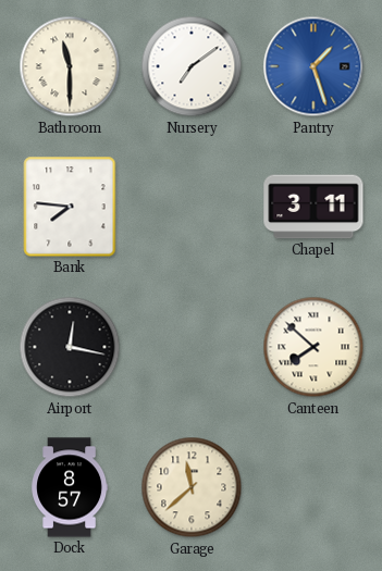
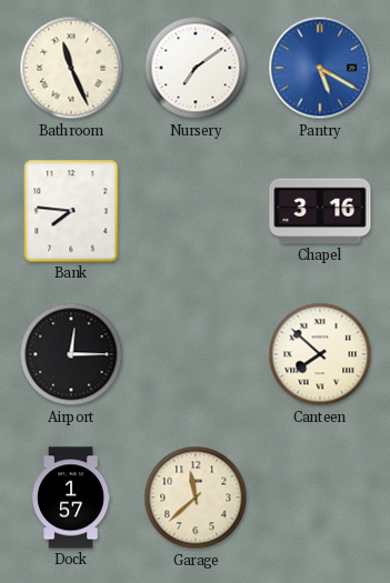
Bathroom: 11:30 -> 11:26
Pantry: 1:27 -> 5:20
Chapel: 3:11 -> 3:16
Airport: 12:17 -> 12:15
Dock: 8:57 -> 1:57
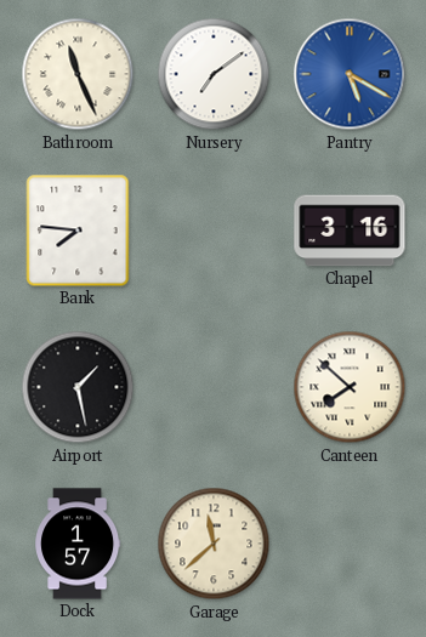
Airport: 12:15 -> 1:28
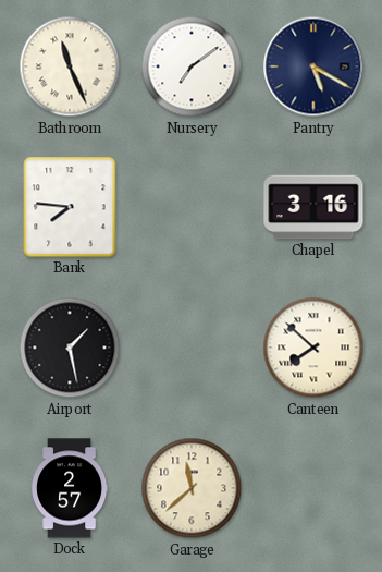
Pantry dial: blue -> navy
Dock: 1:57 -> 2:57
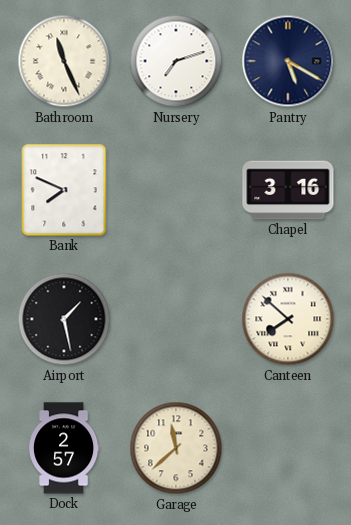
Nursery: 7:09 -> 7:12
Bank: 7:46 -> 7:49
